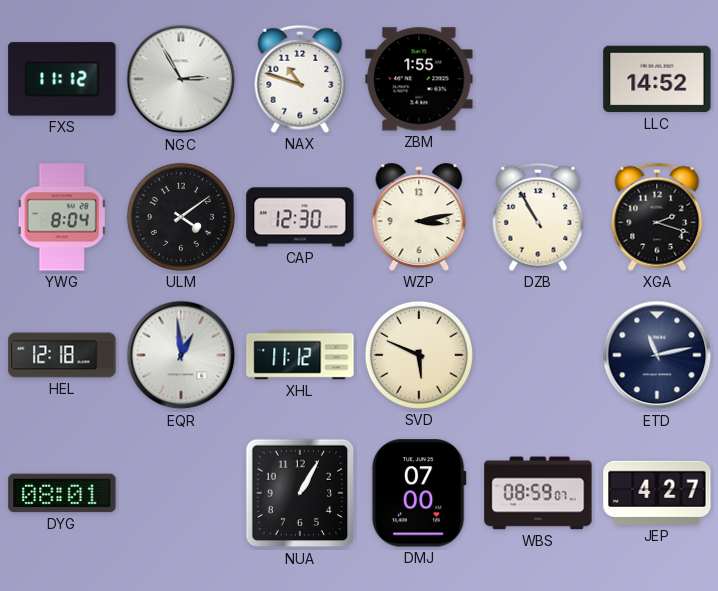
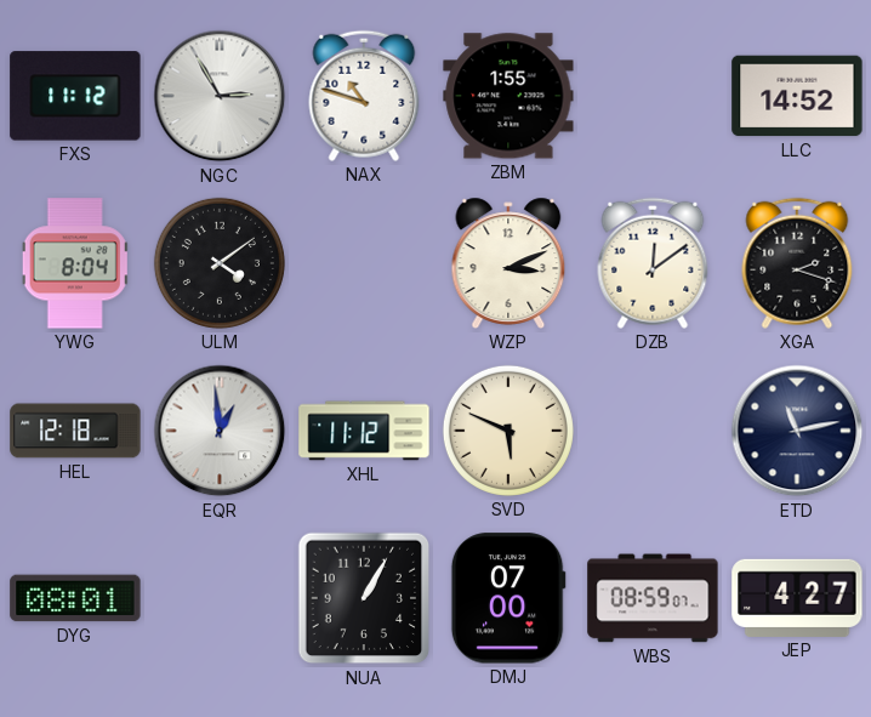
CAP: 12:30 -> none
WZP: 3:13 -> 3:11
DZB: 10:55 -> 12:09
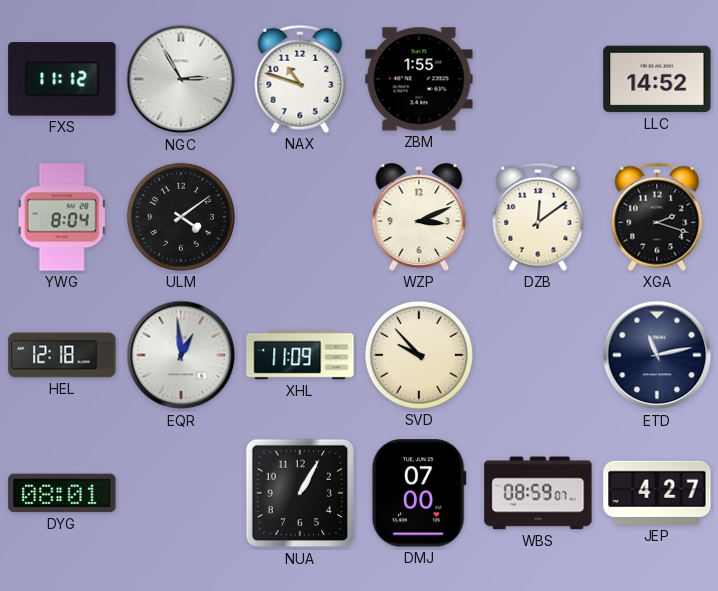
XHL: 11:12 -> 11:09
SVD: 5:49 -> 9:53
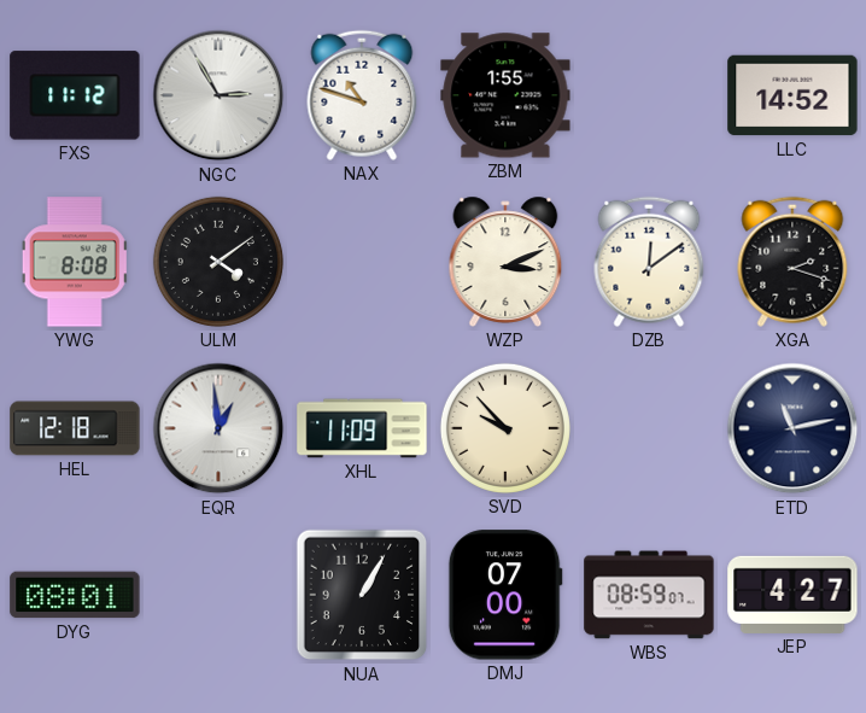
YWG: 8:04 -> 8:08
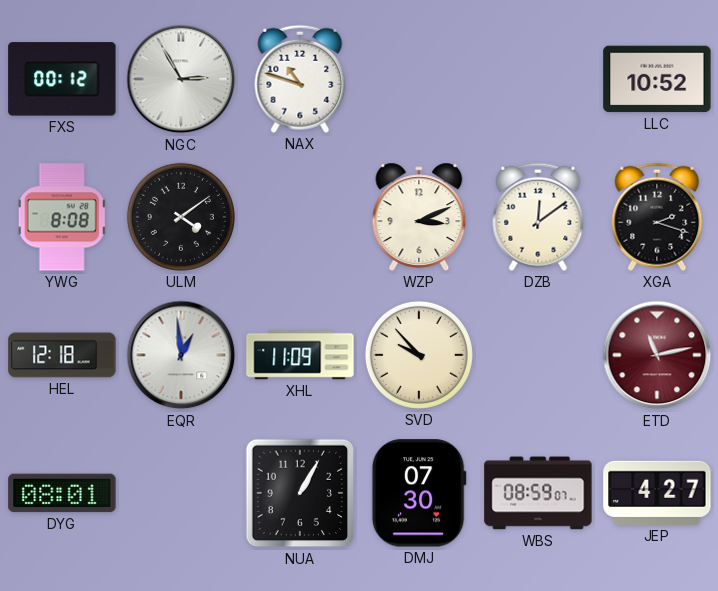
FXS: 11:12 -> 00:12
ZBM: 1:55 -> none
LLC: 14:52 -> 10:52
ETD dial: navy -> burgundy
DMJ: 07:00 -> 07:30
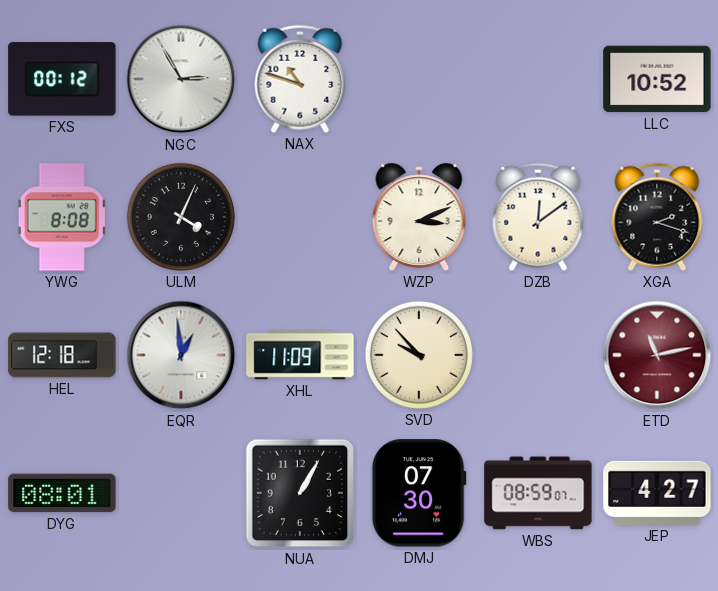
ULM: 4:09 -> 4:04
